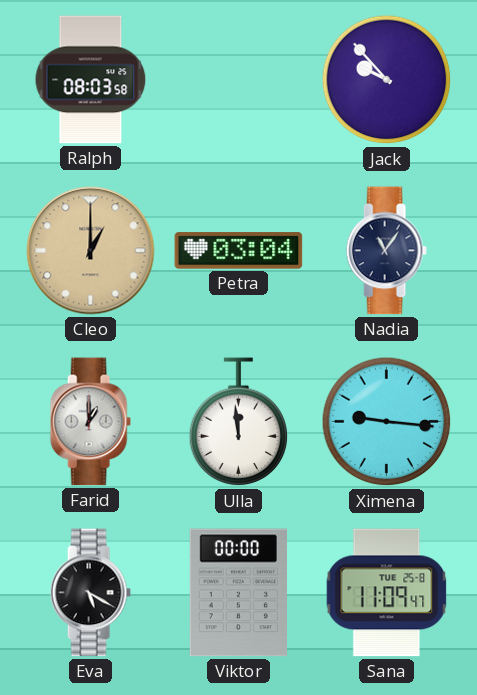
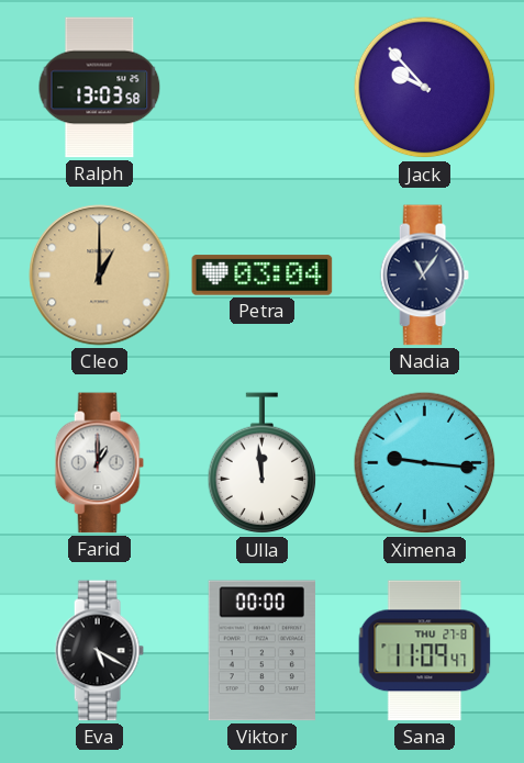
Ralph: 08:03 -> 13:03
Sana date: TUE 25-8 -> THU 27-8
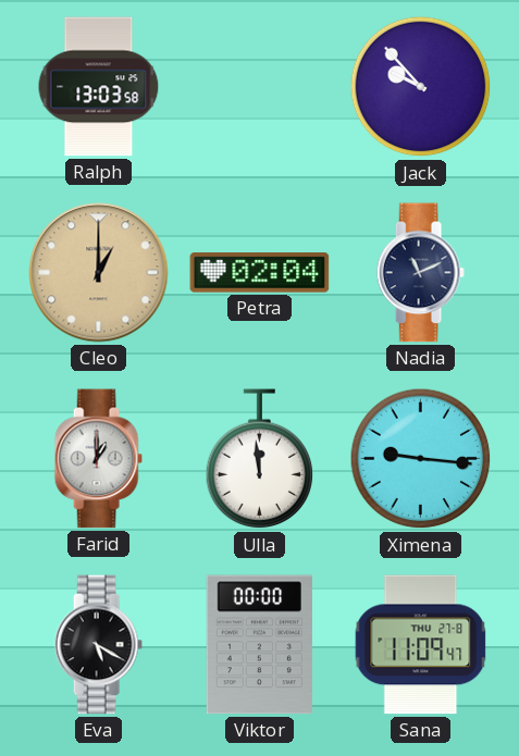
Petra: 03:04 -> 02:04
Nadia: 11:06 -> 11:11
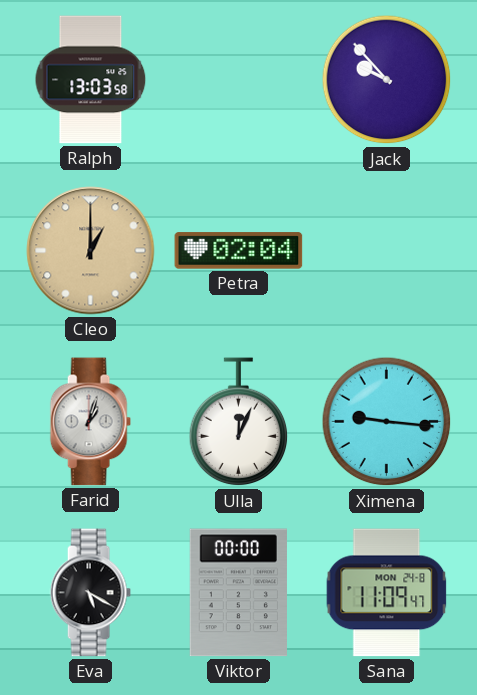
Nadia: 11:11 -> none
Farid: 1:00 -> 1:03
Ulla: 11:59 -> 12:04
Sana date: THU 27-8 -> MON 24-8
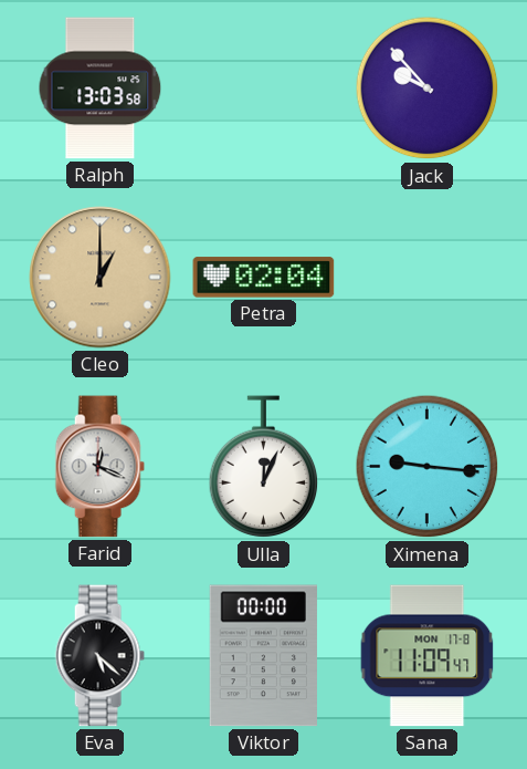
Farid: 1:03 -> 12:19
Eva: 5:20 -> 5:22
Sana date: MON 24-8 -> MON 17-8
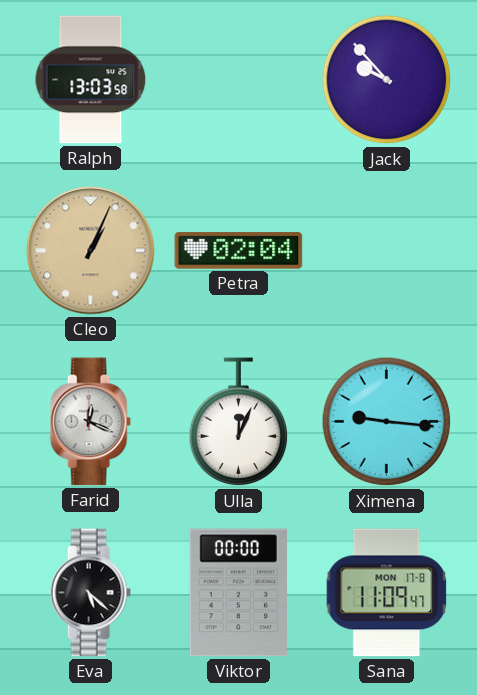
Cleo: 1:00 -> 1:04
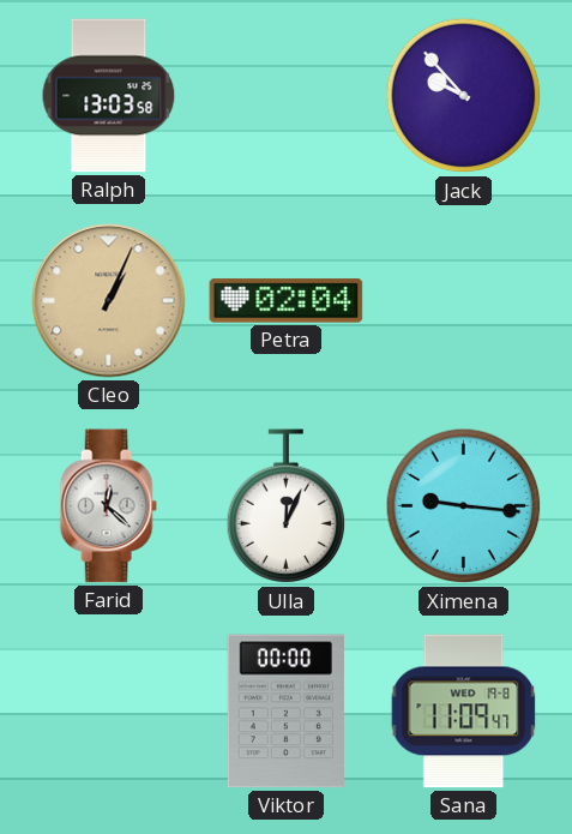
Farid: 12:19 -> 12:22
Eva: 5:22 -> none
Sana date: MON 17-8 -> WED 19-8
